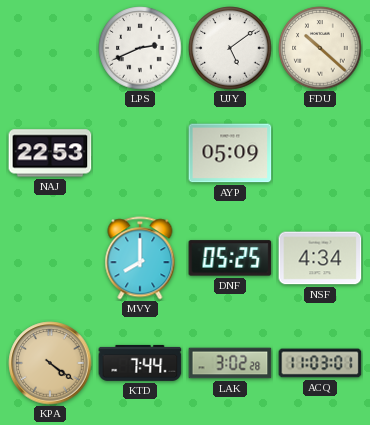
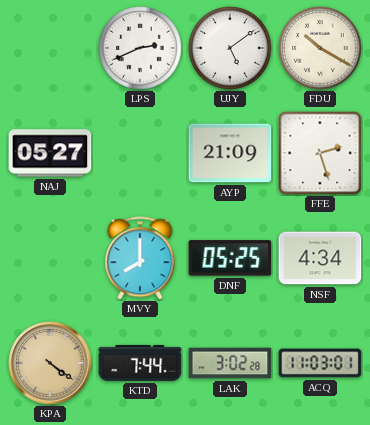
FDU: 10:22 -> 10:20
NAJ: 22:53 -> 05:27
AYP: 05:09 -> 21:09
FFE: none -> 2:27
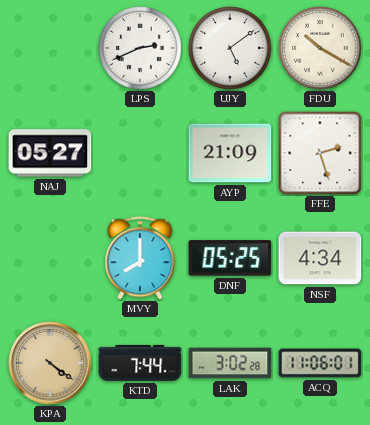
ACQ: 11:03 -> 11:06
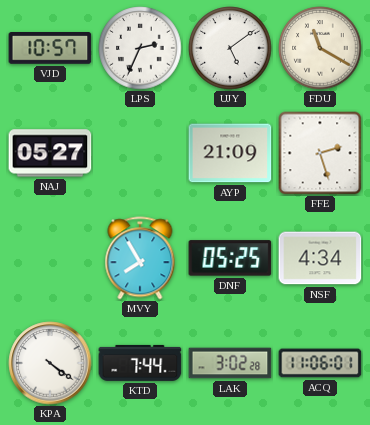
VJD: none -> 10:57
LPS: 2:41 -> 2:34
FDU: 10:20 -> 11:20
MVY: 8:00 -> 7:55
KPA dial: champagne -> white
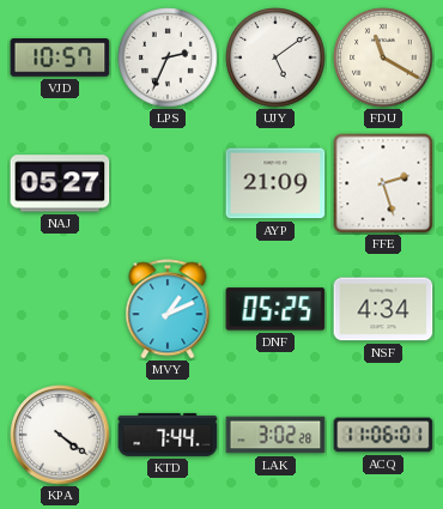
MVY: 7:55 -> 1:11
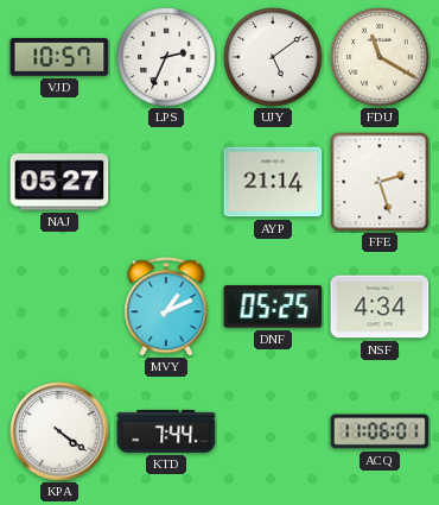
AYP: 21:09 -> 21:14
LAK: 3:02 -> none
